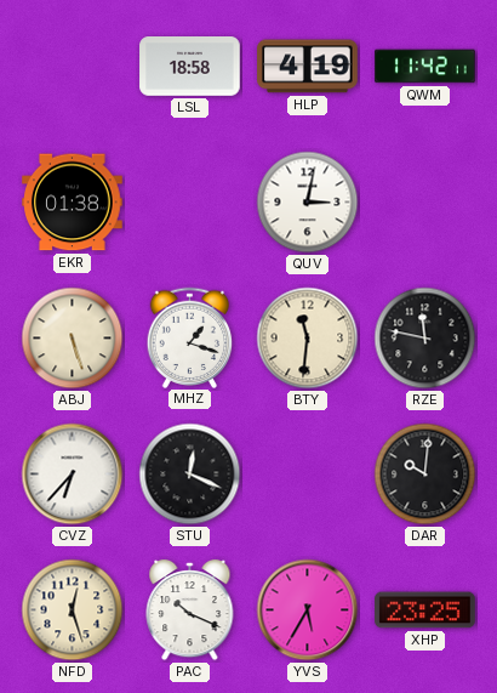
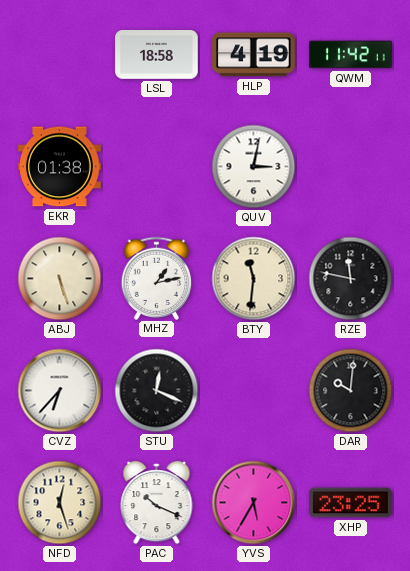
MHZ: 1:18 -> 1:13
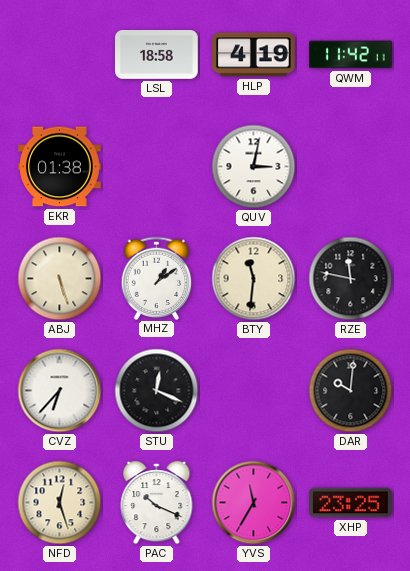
MHZ: 1:13 -> 1:09
YVS: 5:35 -> 11:35
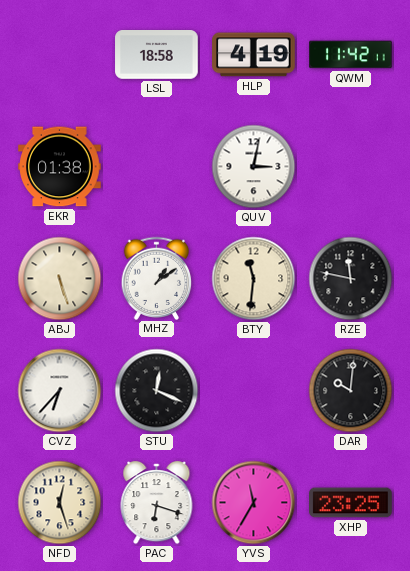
PAC: 10:19 -> 6:18
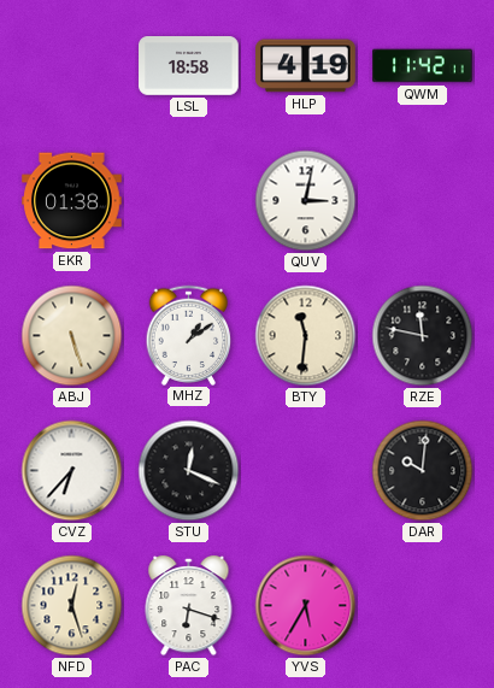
YVS: 11:35 -> 5:35
XHP: 23:25 -> none
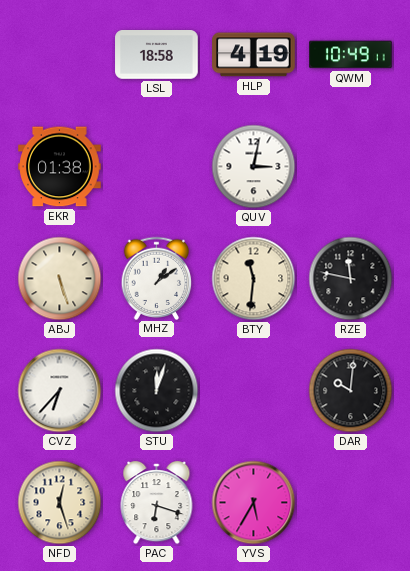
QWM: 11:42 -> 10:49
STU: 12:19 -> 12:03
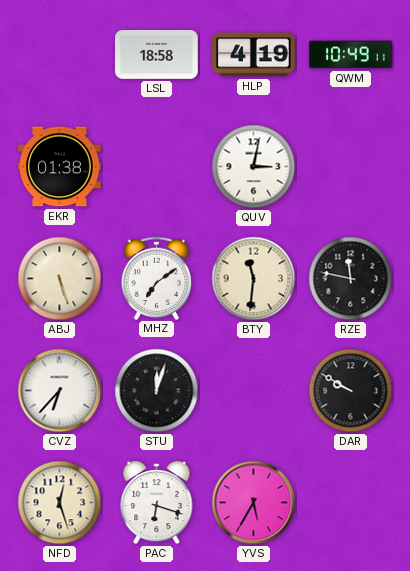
MHZ: 1:09 -> 7:09
DAR: 10:01 -> 9:50
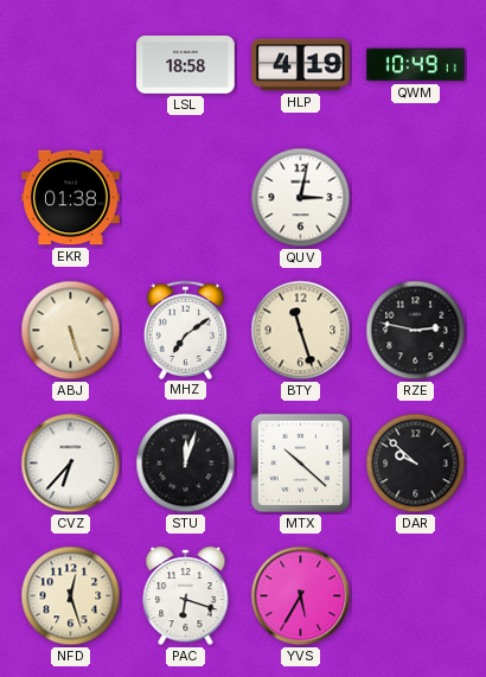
BTY: 11:31 -> 11:27
RZE: 11:47 -> 2:47
MTX: none -> 10:22
DAR: 9:50 -> 9:52
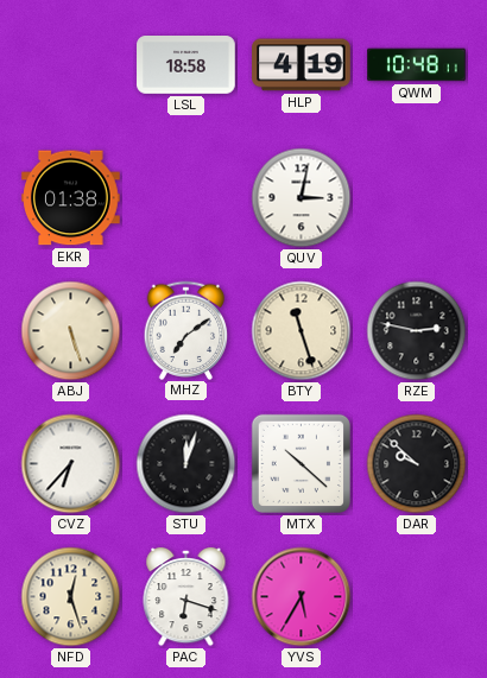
QWM: 10:49 -> 10:48
